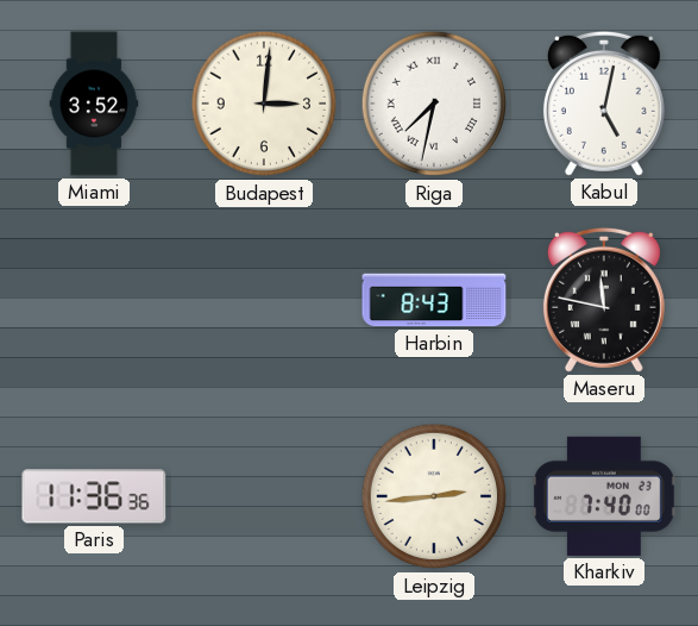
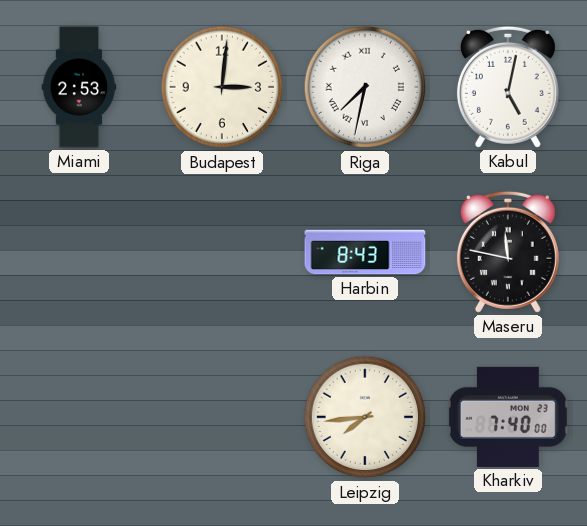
Miami: 3:52 -> 2:53
Paris: 11:36 -> none
Leipzig: 2:44 -> 7:44
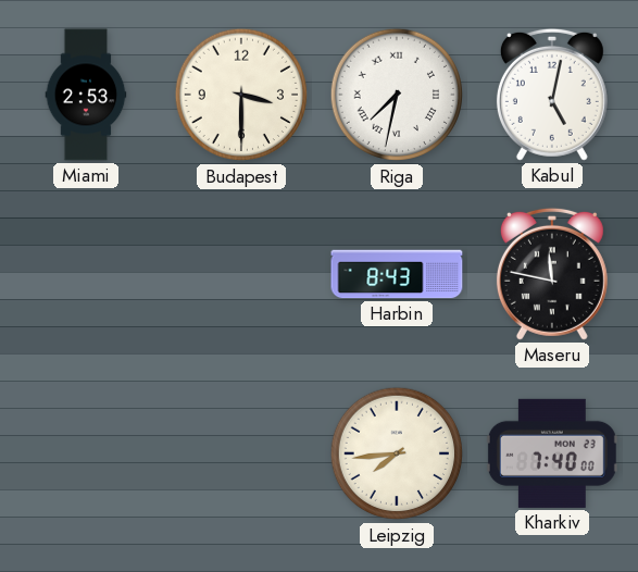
Budapest: 3:01 -> 3:30
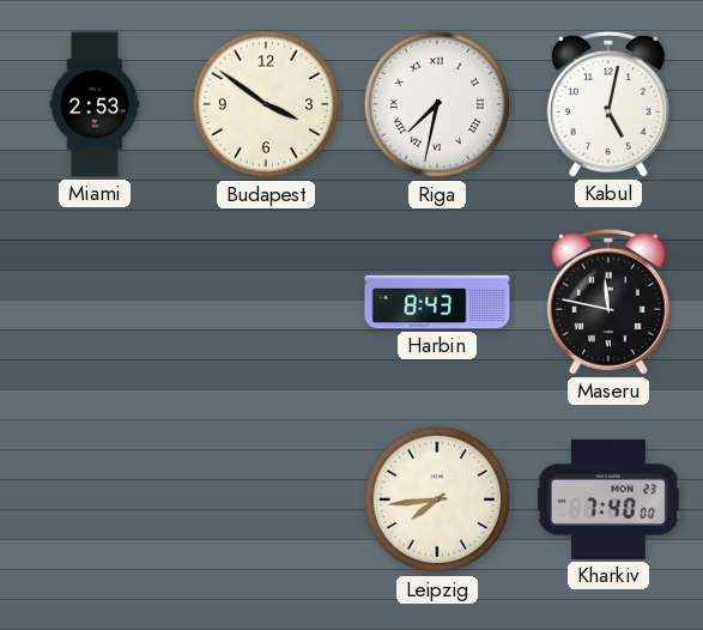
Budapest: 3:30 -> 3:51
